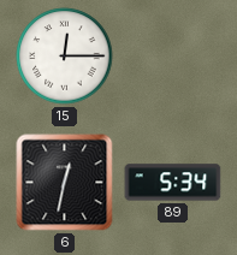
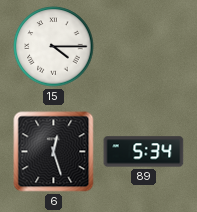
15: 12:15 -> 4:15
6: 12:32 -> 12:27
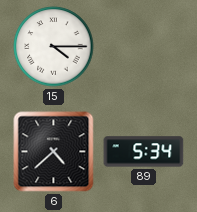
6: 12:27 -> 4:38
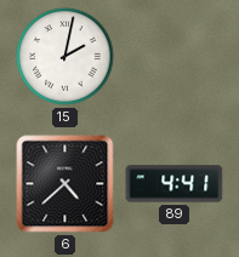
15: 4:15 -> 2:02
89: 5:34 -> 4:41
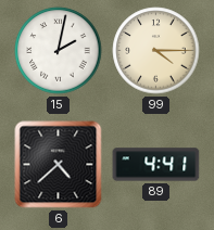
99: none -> 4:15
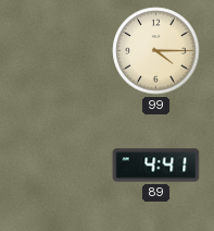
15: 2:02 -> none
6: 4:38 -> none
